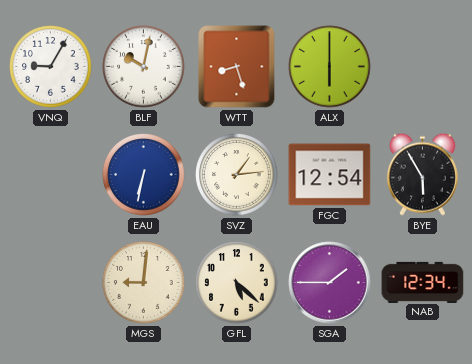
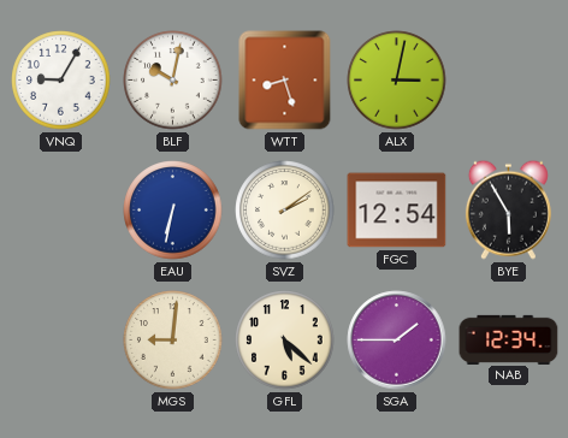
ALX: 6:00 -> 3:02
SVZ: 1:14 -> 2:09
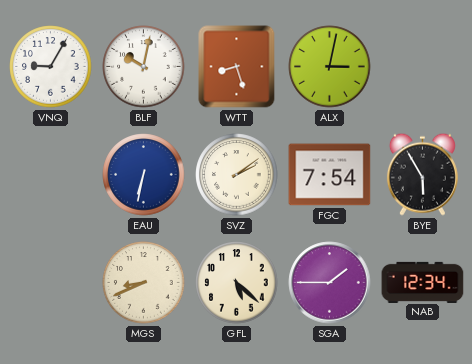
FGC: 12:54 -> 7:54
MGS: 9:01 -> 8:41
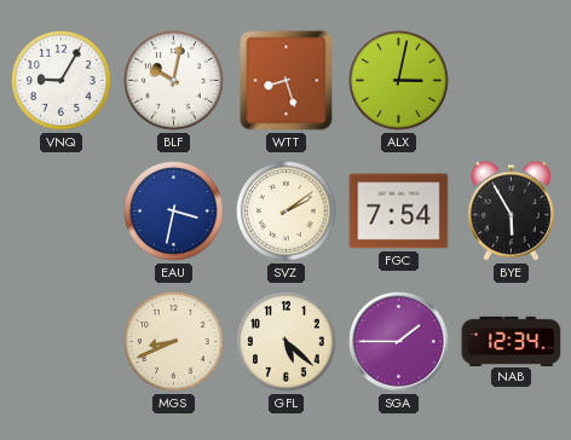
EAU: 6:32 -> 3:32
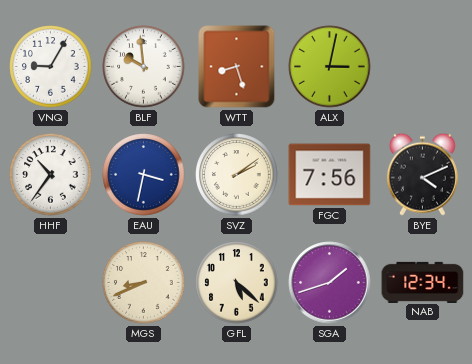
BLF: 10:02 -> 9:59
HHF: none -> 10:36
FGC: 7:54 -> 7:56
BYE: 5:55 -> 4:11
SGA: 1:45 -> 1:42
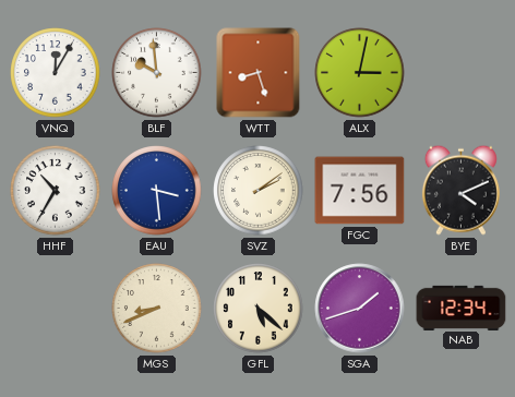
VNQ: 9:05 -> 12:05
HHF: 10:36 -> 10:35
EAU: 3:32 -> 3:29
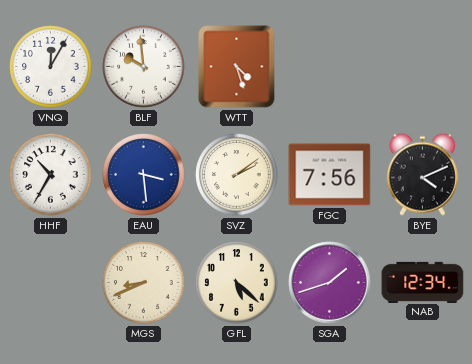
WTT: 8:27 -> 4:27
ALX: 3:02 -> none
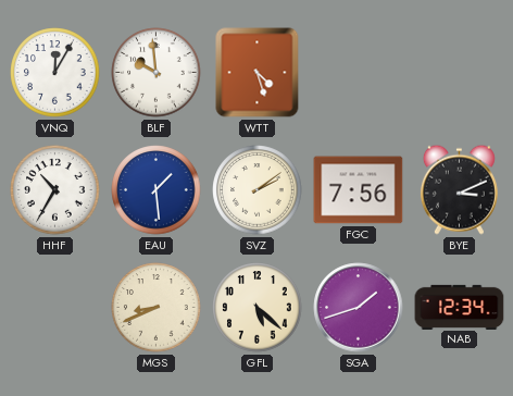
EAU: 3:29 -> 1:29
BYE: 4:11 -> 3:11
